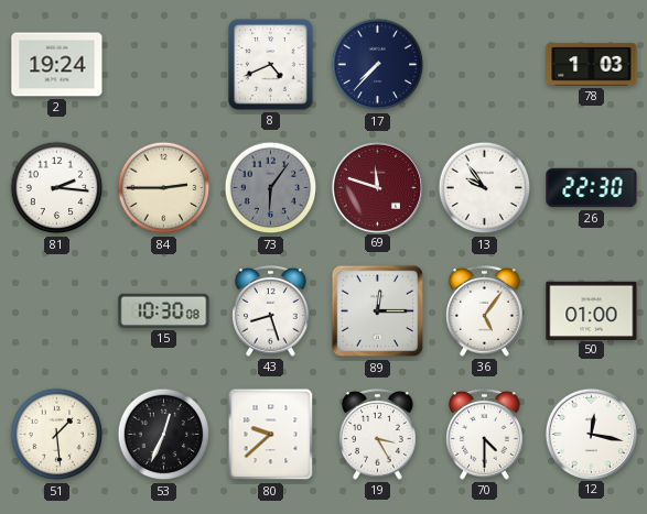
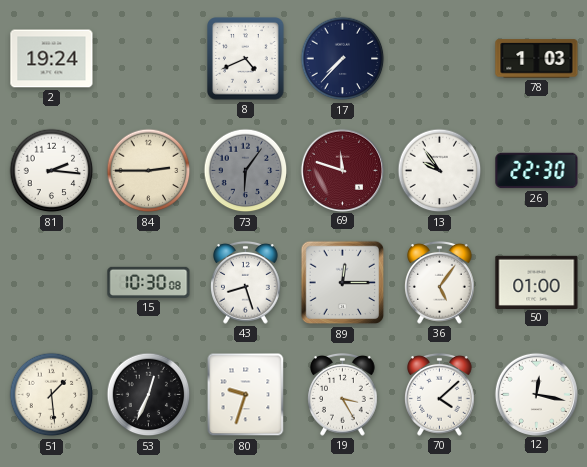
80: 9:38 -> 9:33
70: 4:30 -> 4:08
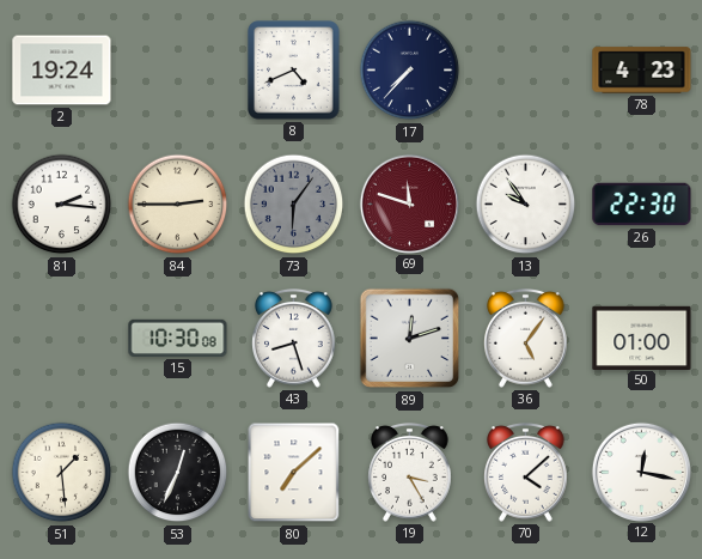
78: 1:03 -> 4:23
89: 12:15 -> 12:12
80: 9:33 -> 7:08
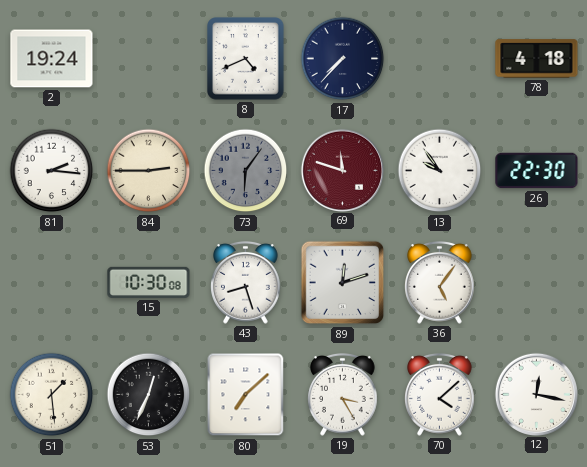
78: 4:23 -> 4:18
50: 01:00 -> none
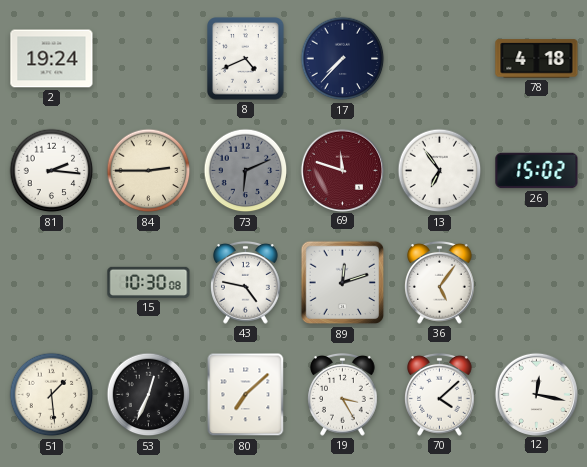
73: 6:06 -> 6:11
13: 9:54 -> 6:54
26: 22:30 -> 15:02
43: 8:27 -> 4:47
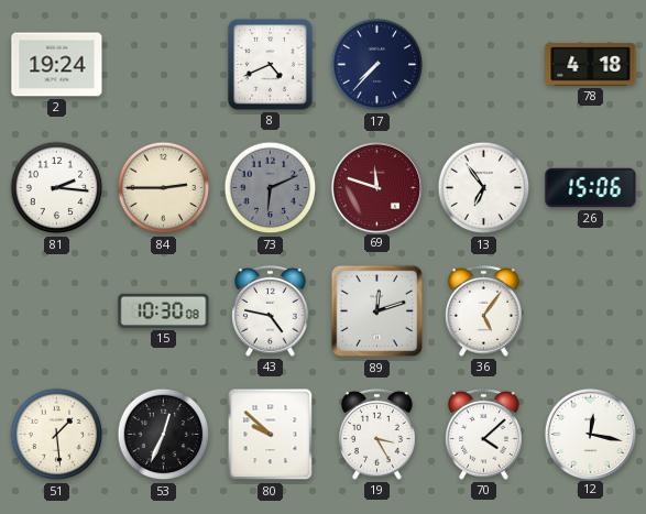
26: 15:02 -> 15:06
80: 7:08 -> 9:52
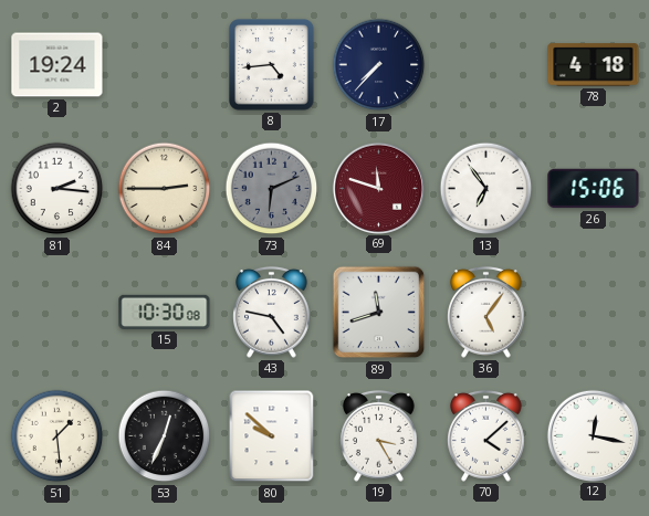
8: 4:41 -> 4:44
89: 12:12 -> 11:42
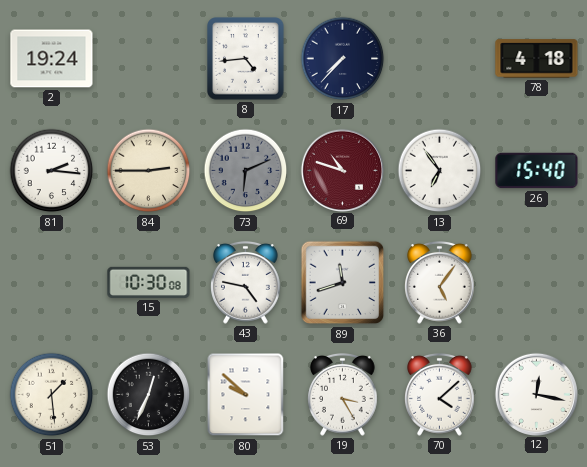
69: 11:48 -> 10:48
26: 15:06 -> 15:40
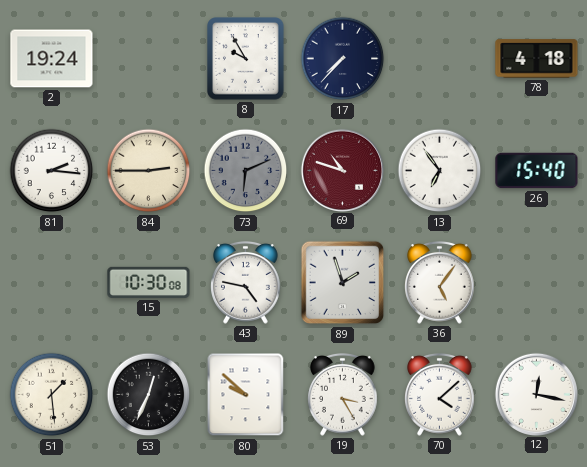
8: 4:44 -> 9:55
89: 11:42 -> 1:57
